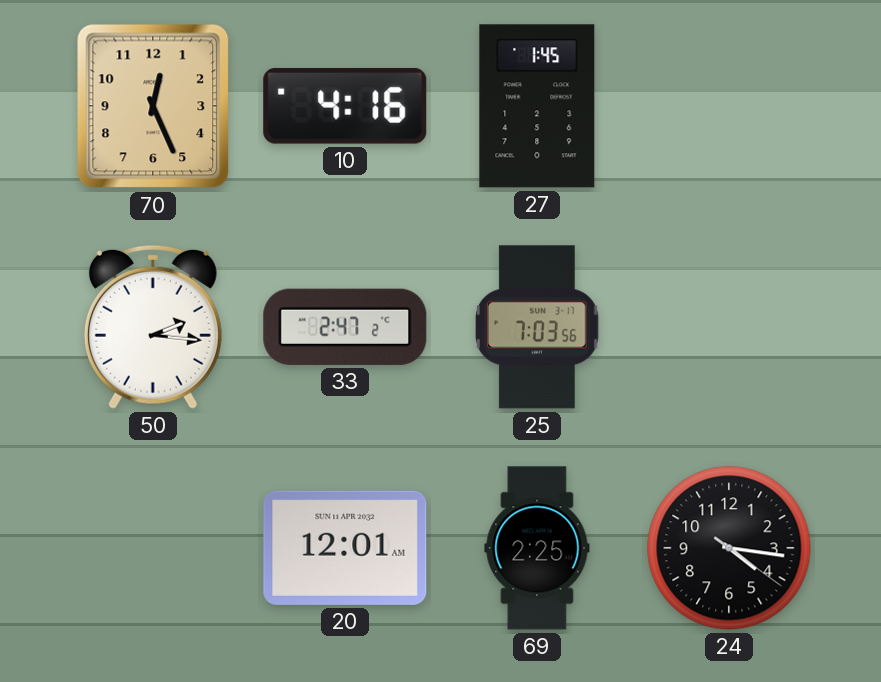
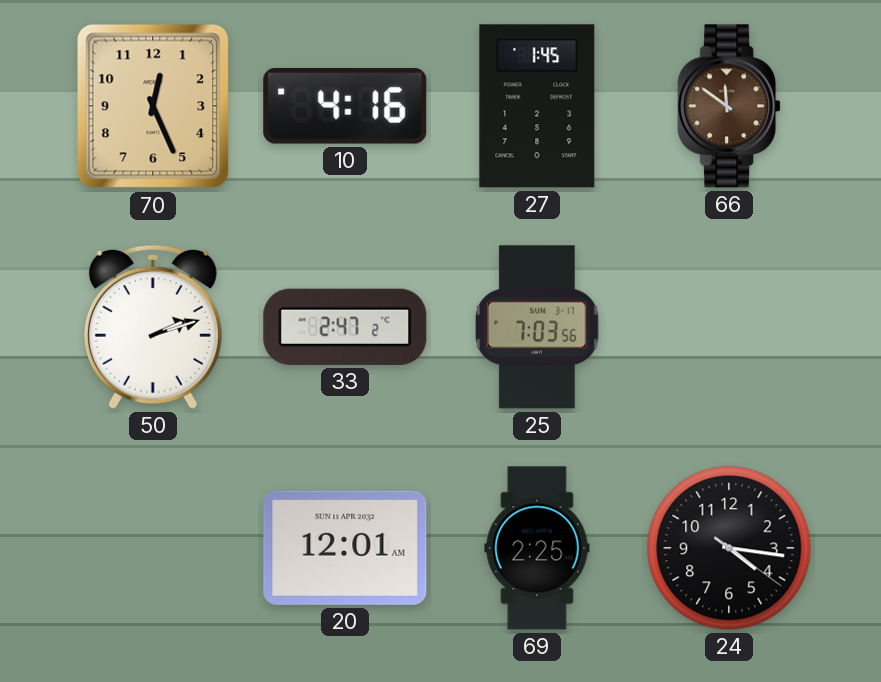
66: none -> 11:51
50: 2:16 -> 2:12
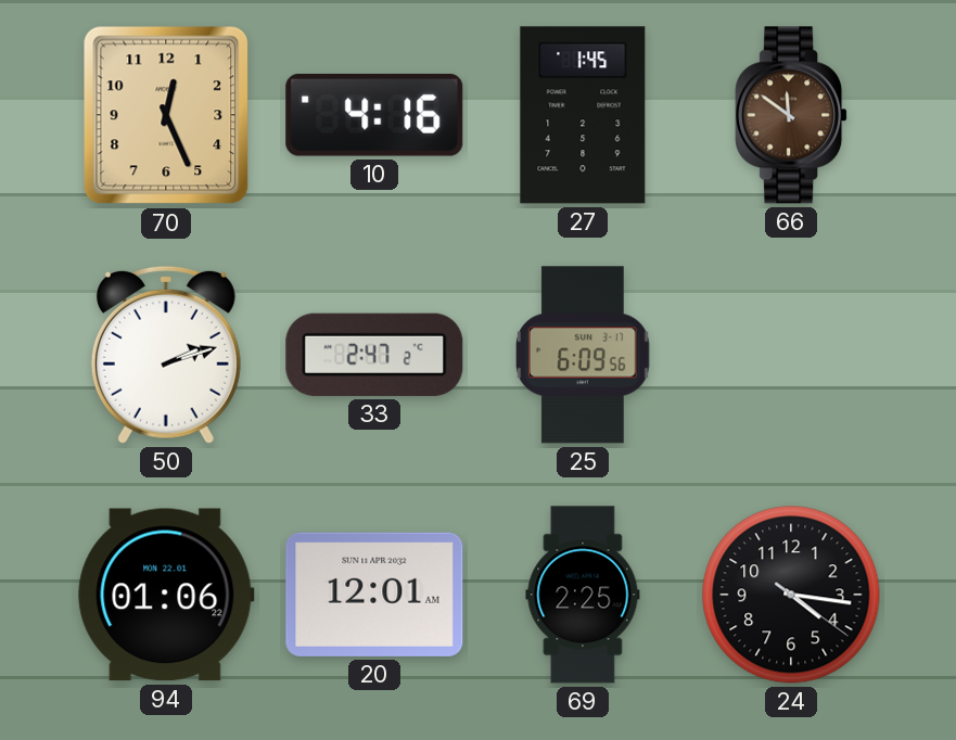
25: 7:03 -> 6:09
94: none -> 01:06
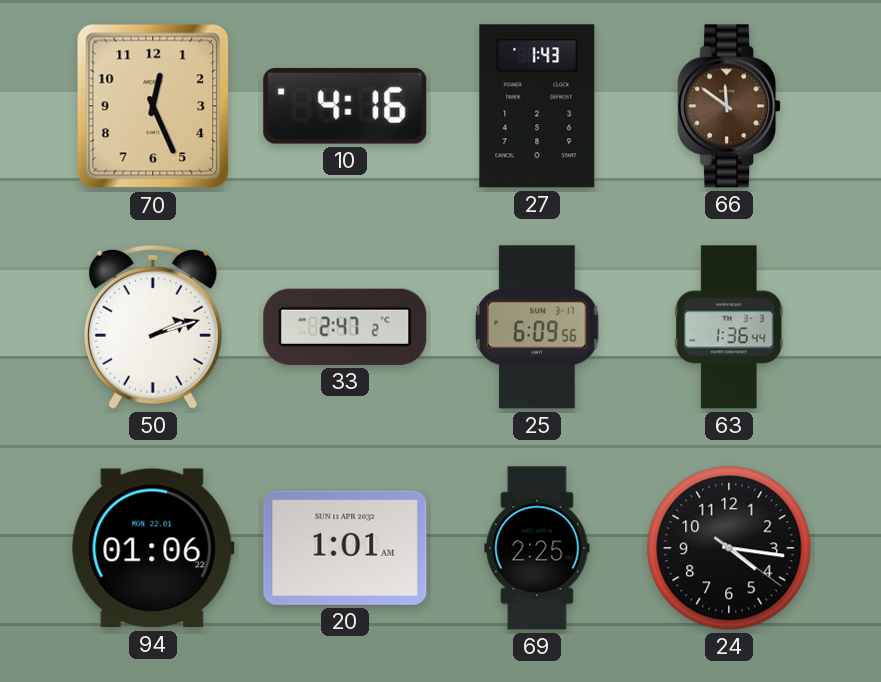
27: 1:45 -> 1:43
63: none -> 1:36
20: 12:01 -> 1:01
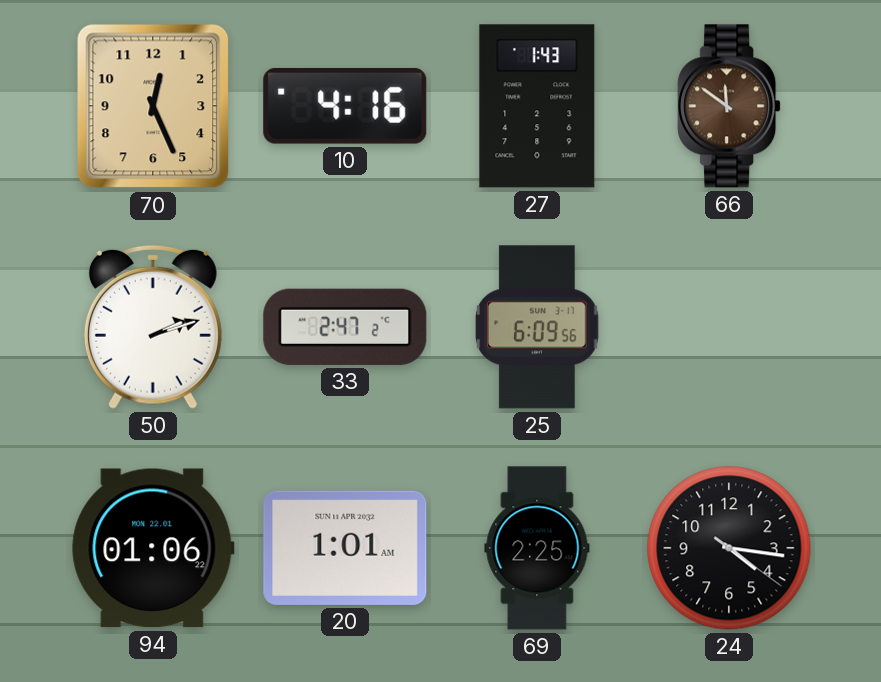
63: 1:36 -> none
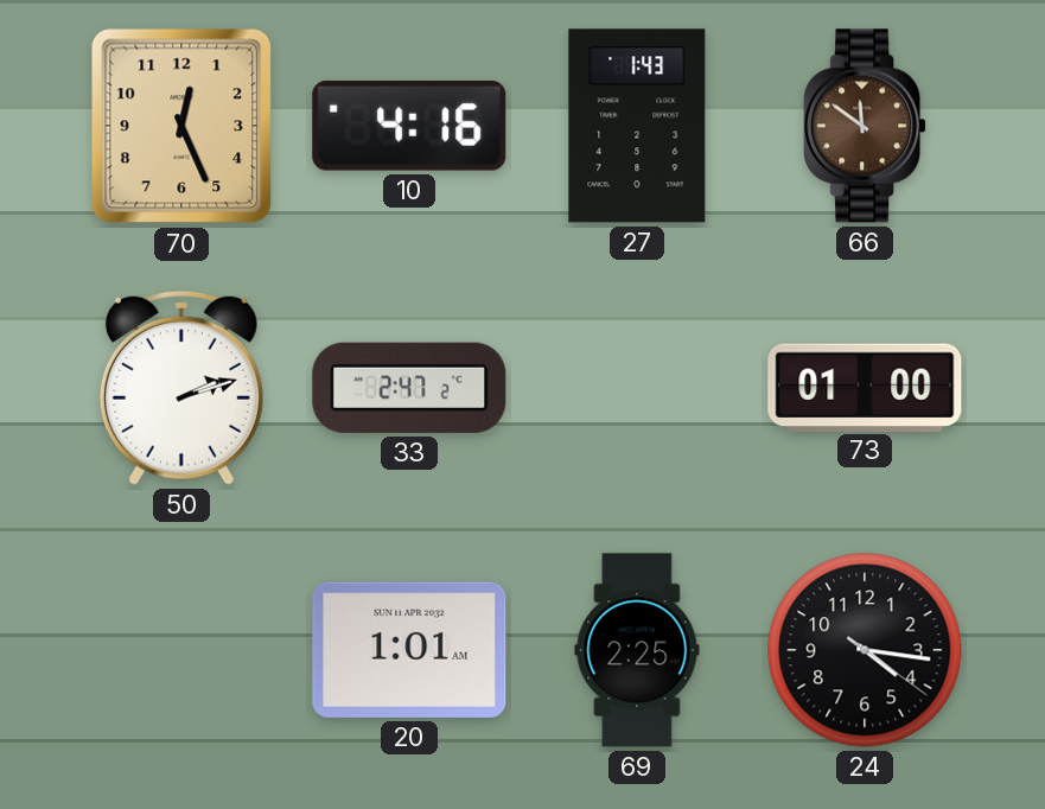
25: 6:09 -> none
73: none -> 01:00
94: 01:06 -> none
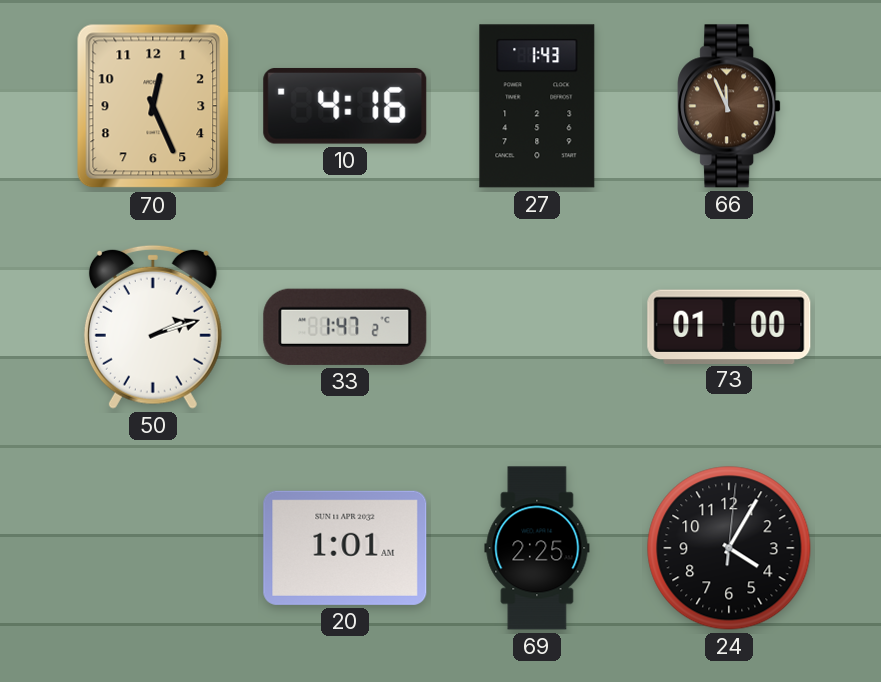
66: 11:51 -> 11:56
33: 2:47 -> 1:47
24: 4:16 -> 4:05
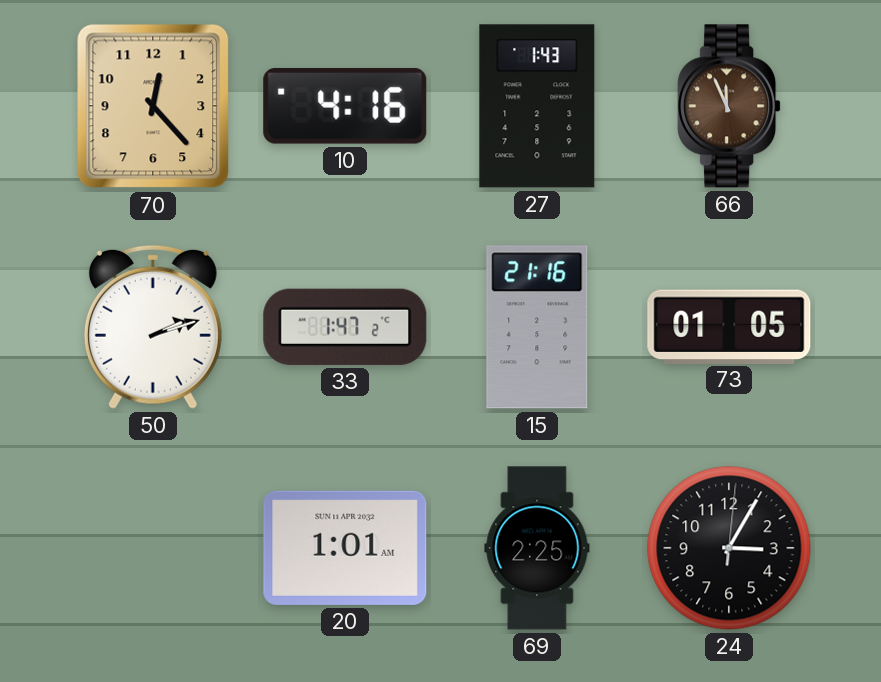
70: 12:26 -> 12:23
15: none -> 21:16
73: 01:00 -> 01:05
24: 4:05 -> 3:05
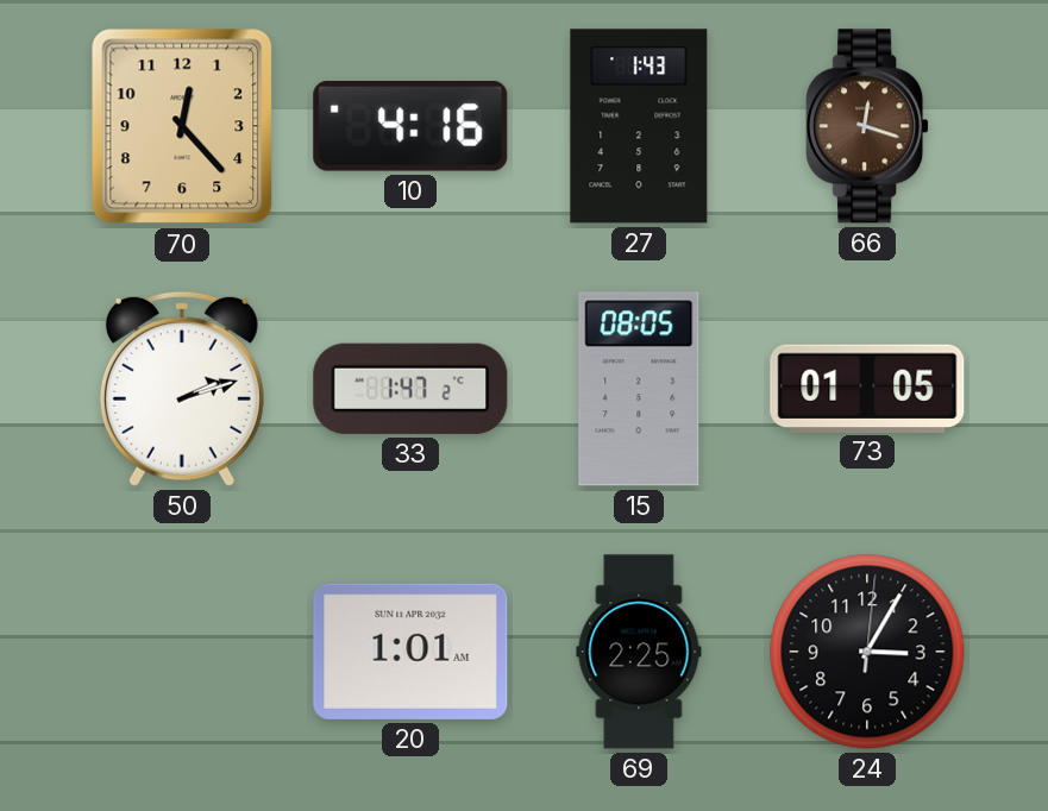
66: 11:56 -> 12:18
15: 21:16 -> 08:05
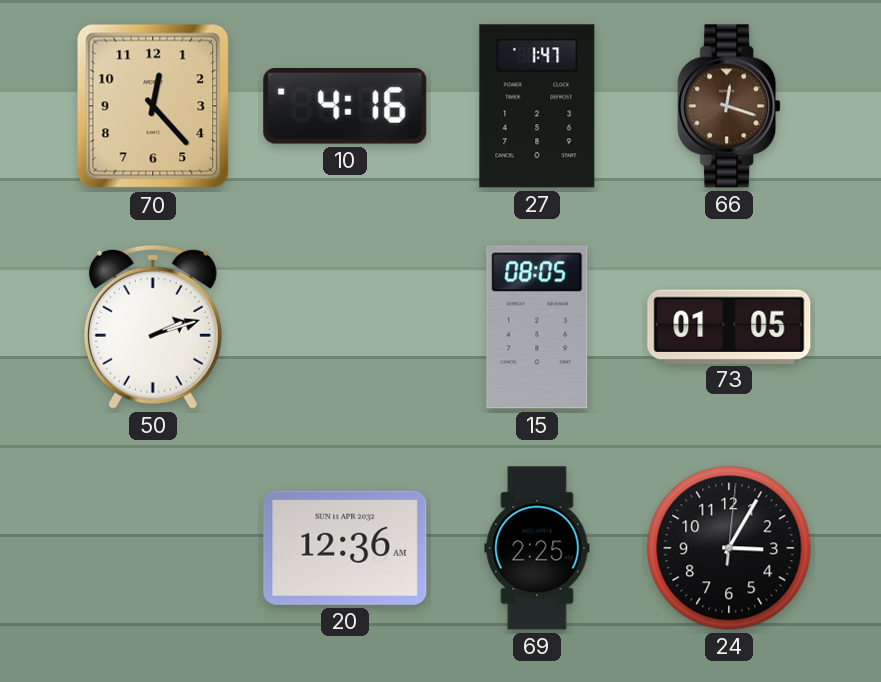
27: 1:43 -> 1:47
33: 1:47 -> none
20: 1:01 -> 12:36
